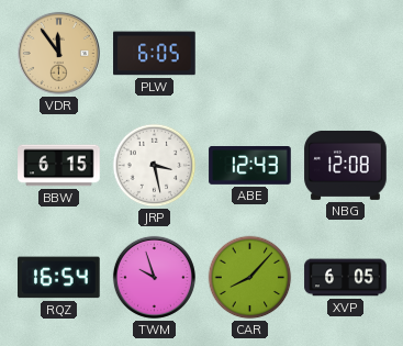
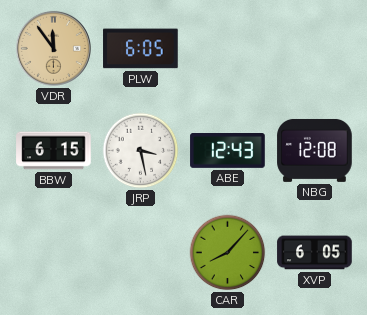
RQZ: 16:54 -> none
TWM: 9:57 -> none
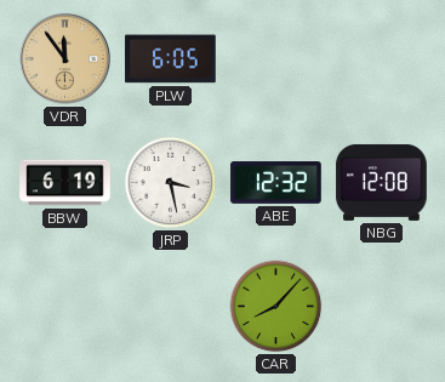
BBW: 6:15 -> 6:19
ABE: 12:43 -> 12:32
XVP: 6:05 -> none
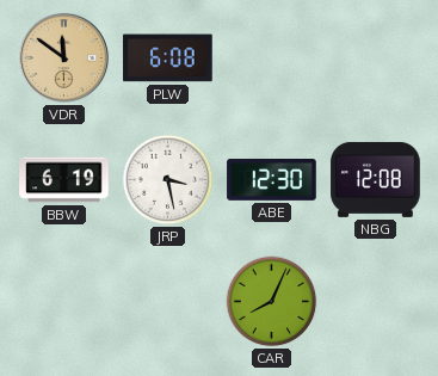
VDR: 11:54 -> 11:51
PLW: 6:05 -> 6:08
ABE: 12:32 -> 12:30
CAR: 8:07 -> 8:04
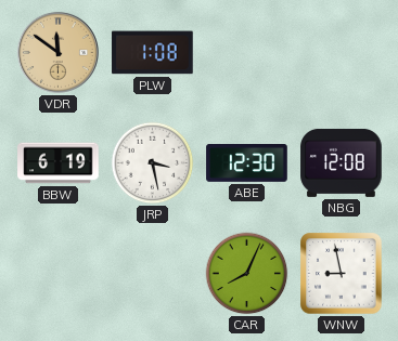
PLW: 6:08 -> 1:08
WNW: none -> 8:58
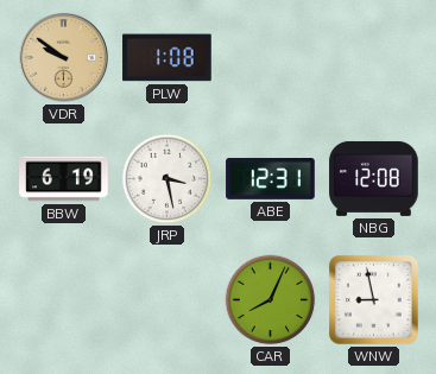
VDR: 11:51 -> 9:51
ABE: 12:30 -> 12:31
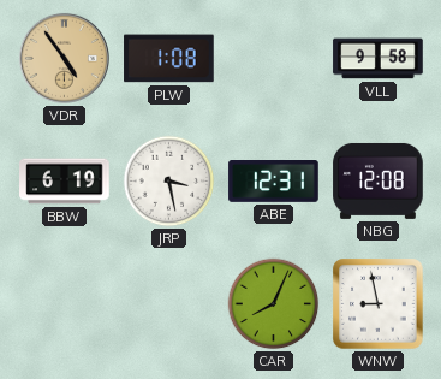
VDR: 9:51 -> 4:54
VLL: none -> 9:58
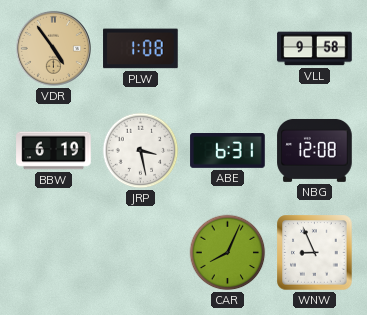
ABE: 12:31 -> 6:31
WNW: 8:58 -> 8:56
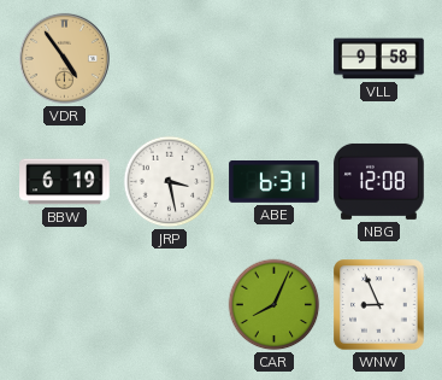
PLW: 1:08 -> none
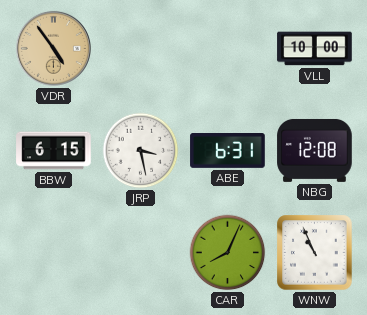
VLL: 9:58 -> 10:00
BBW: 6:19 -> 6:15
WNW: 8:56 -> 10:56
